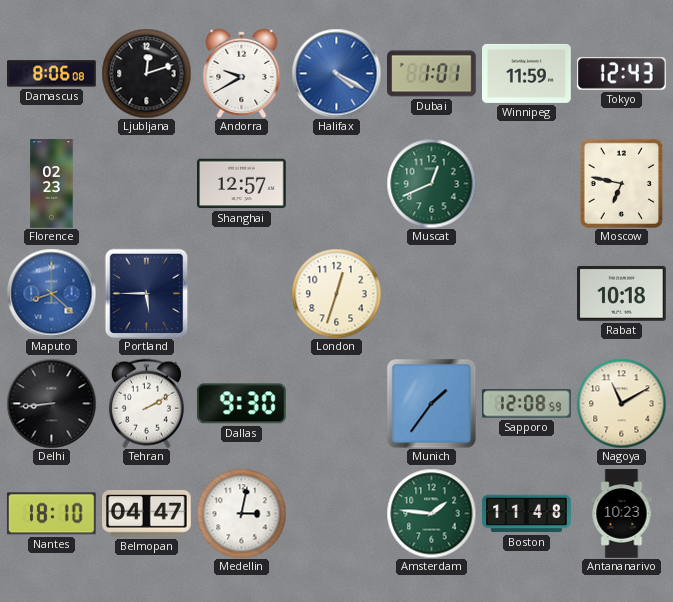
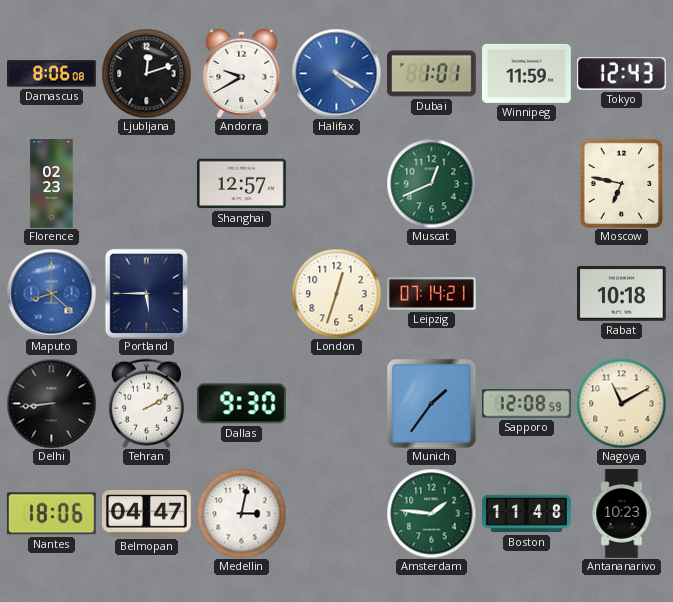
Leipzig: none -> 07:14
Nantes: 18:10 -> 18:06
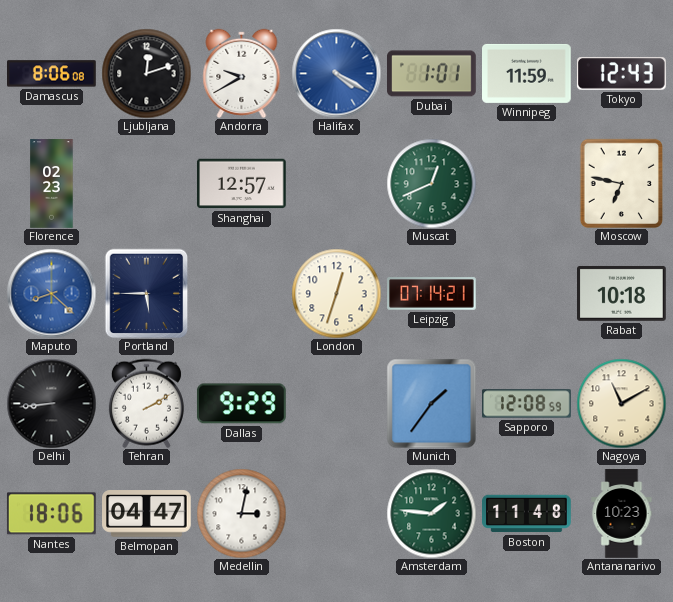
Dallas: 9:30 -> 9:29
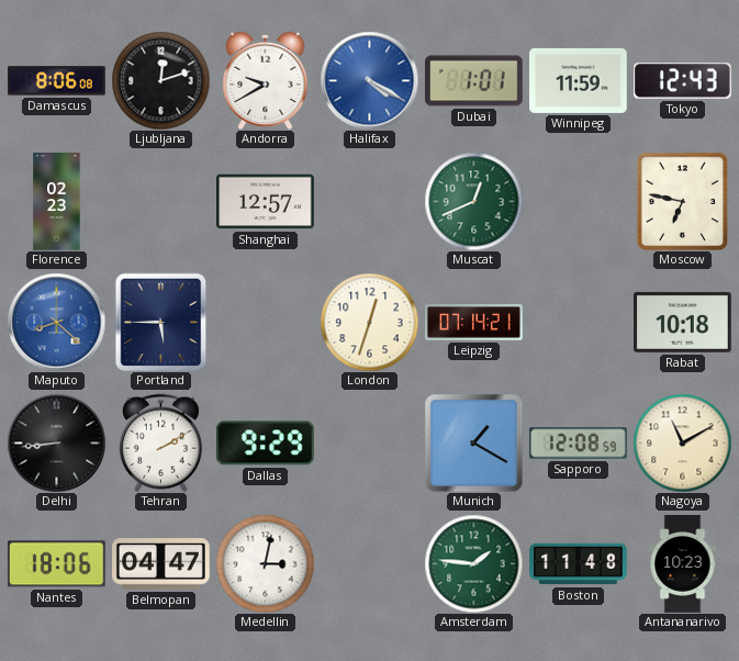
Munich: 1:36 -> 1:20
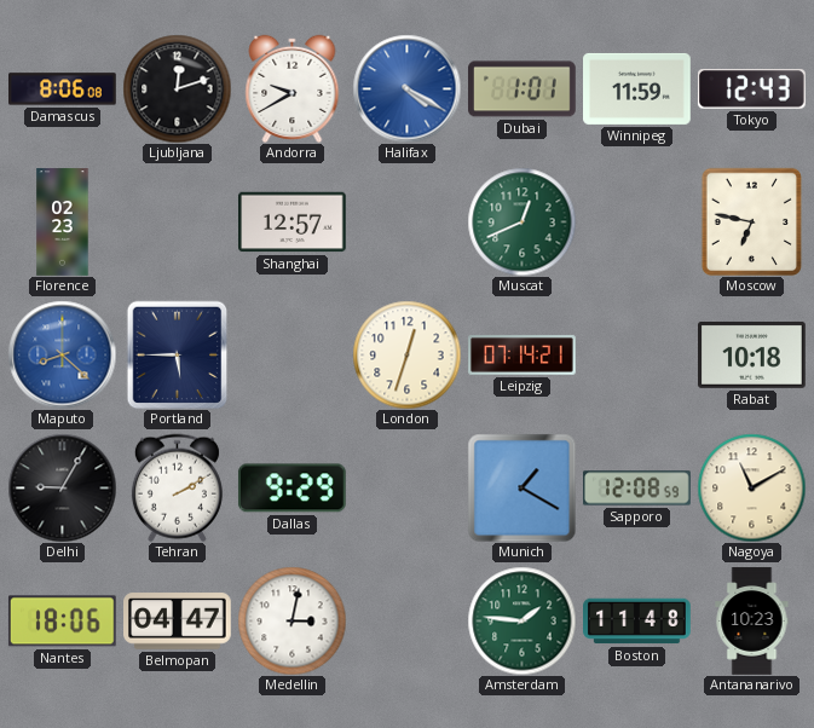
Delhi: 8:44 -> 9:05
